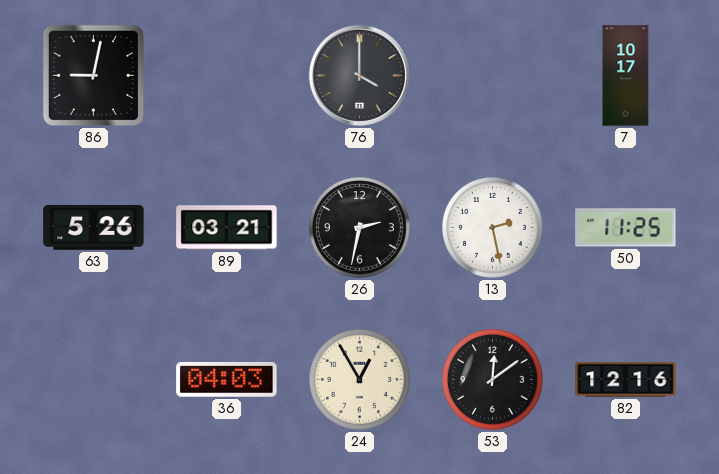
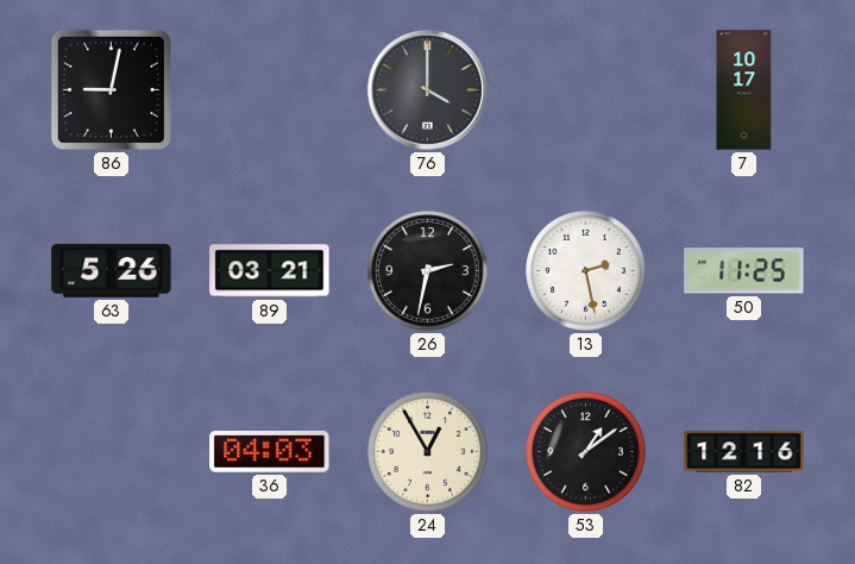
53: 12:09 -> 1:09
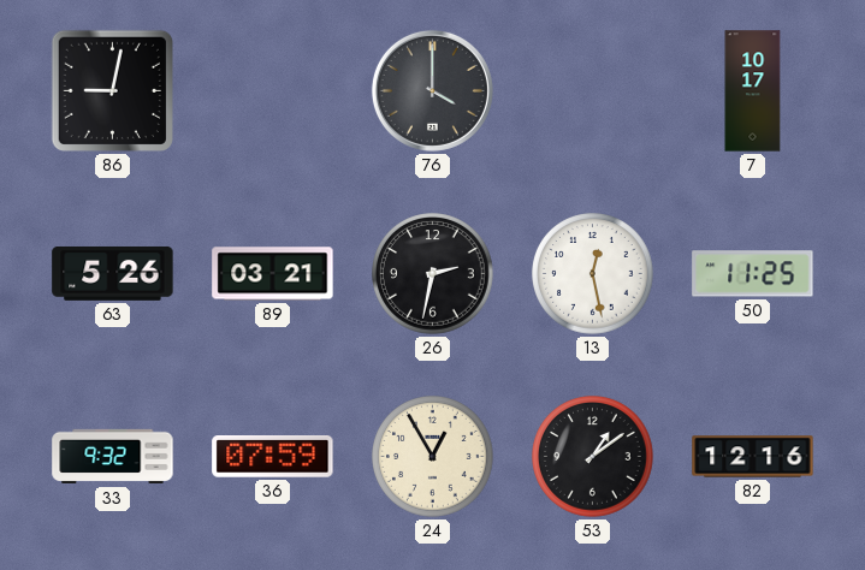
13: 2:28 -> 12:28
33: none -> 9:32
36: 04:03 -> 07:59
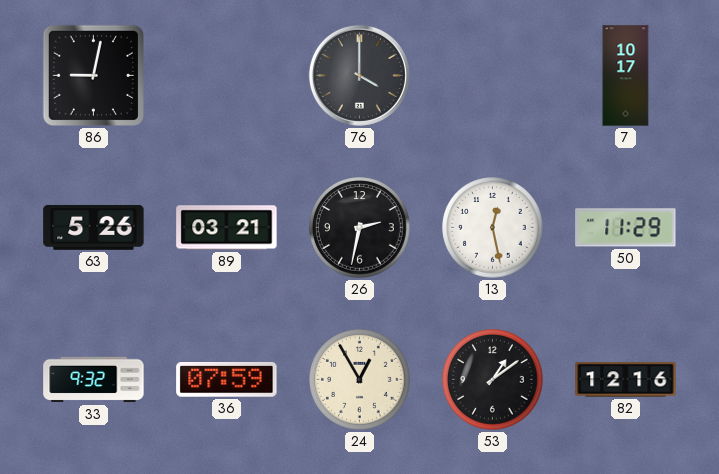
50: 11:25 -> 11:29
